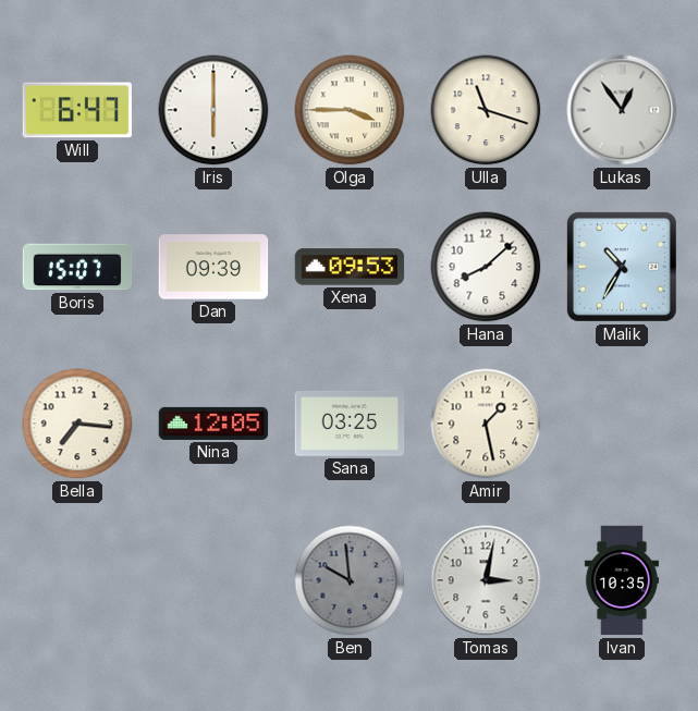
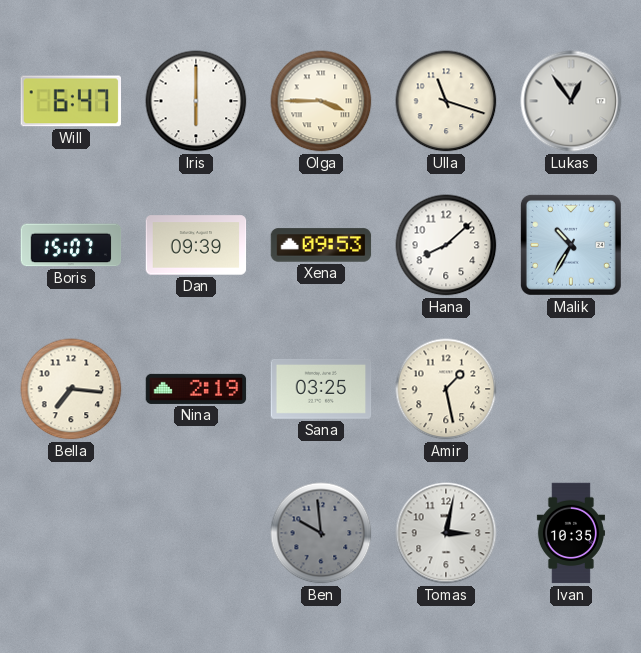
Nina: 12:05 -> 2:19
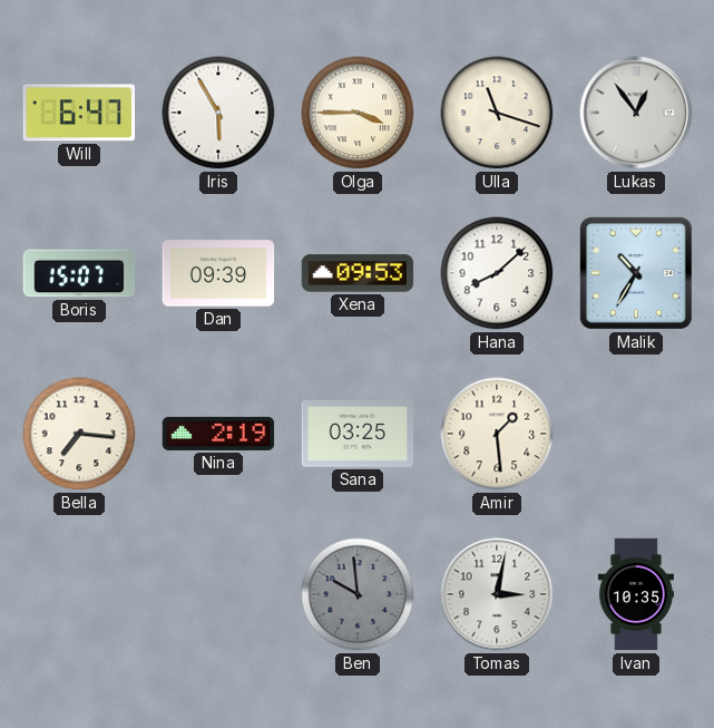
Iris: 6:00 -> 5:55
Amir: 1:28 -> 1:29
